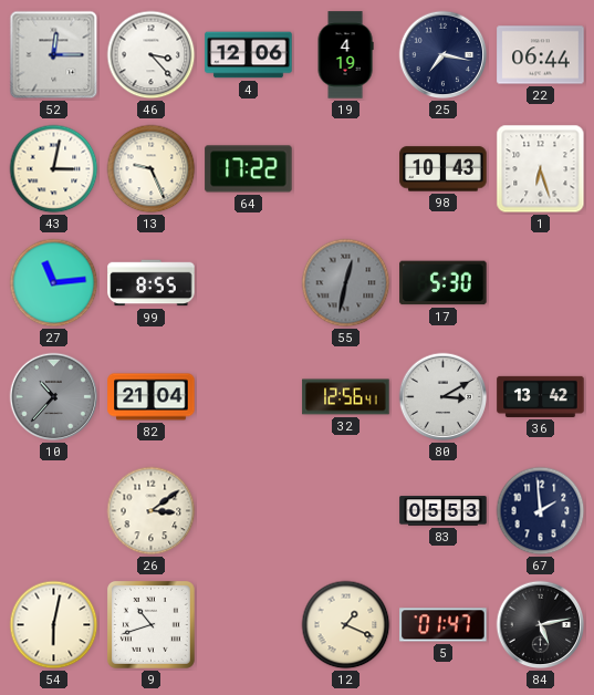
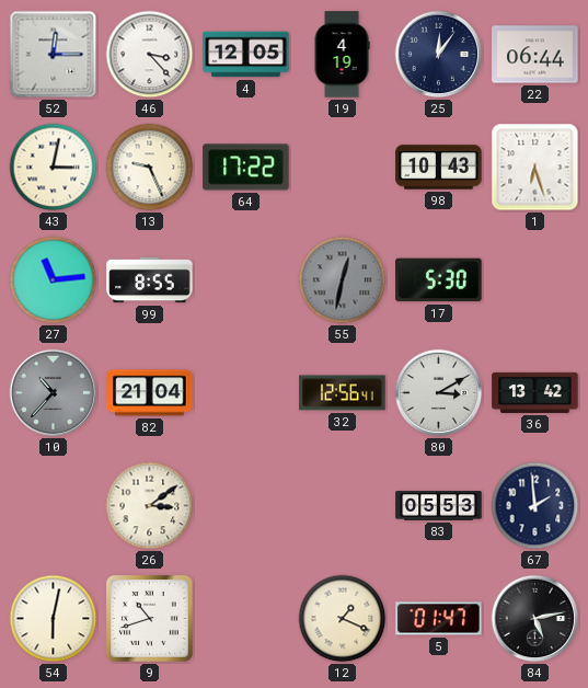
4: 12:06 -> 12:05
25: 7:17 -> 12:06
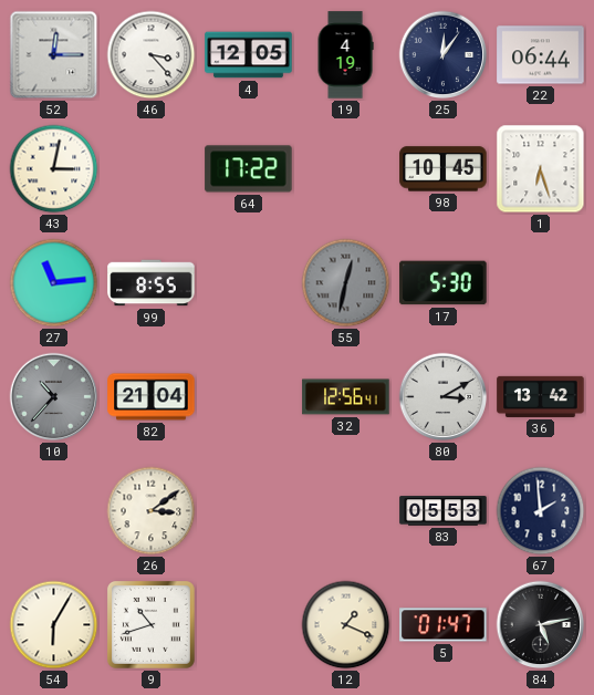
13: 9:26 -> none
98: 10:43 -> 10:45
54: 6:02 -> 6:05
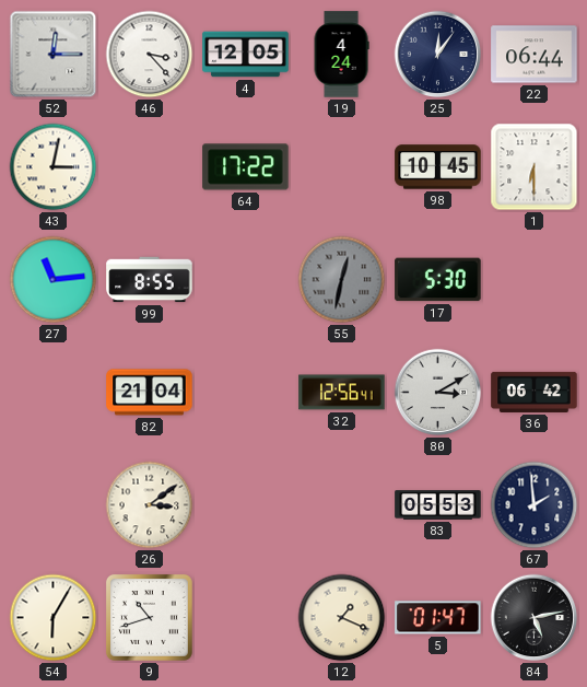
19: 4:19 -> 4:24
1: 6:27 -> 6:30
10: 10:37 -> none
36: 13:42 -> 06:42
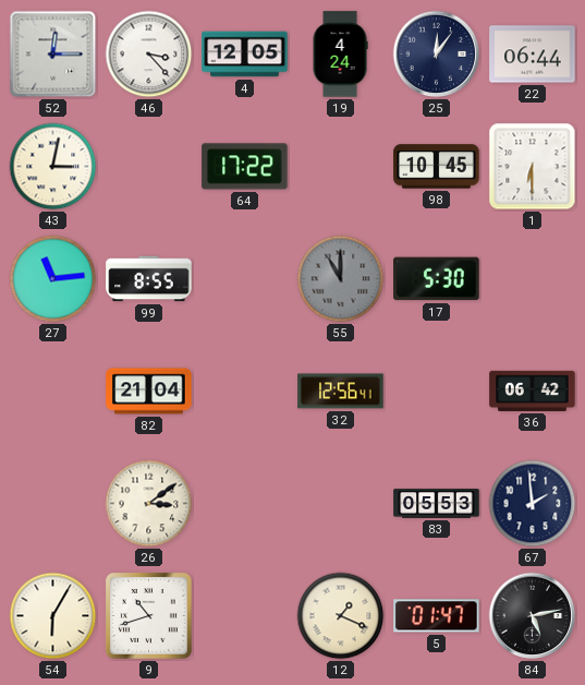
55: 12:32 -> 11:00
80: 3:10 -> none
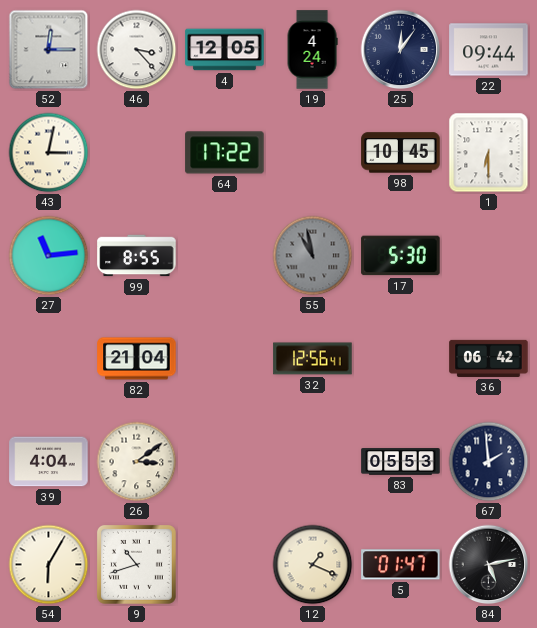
22: 06:44 -> 09:44
55: 11:00 -> 10:58
39: none -> 4:04
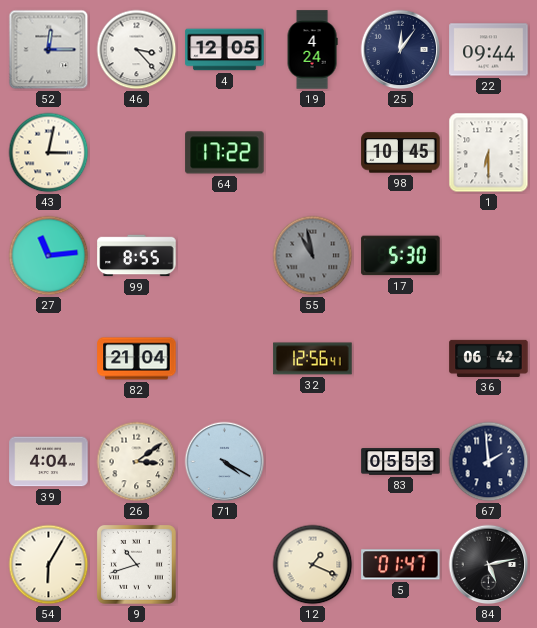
71: none -> 4:20
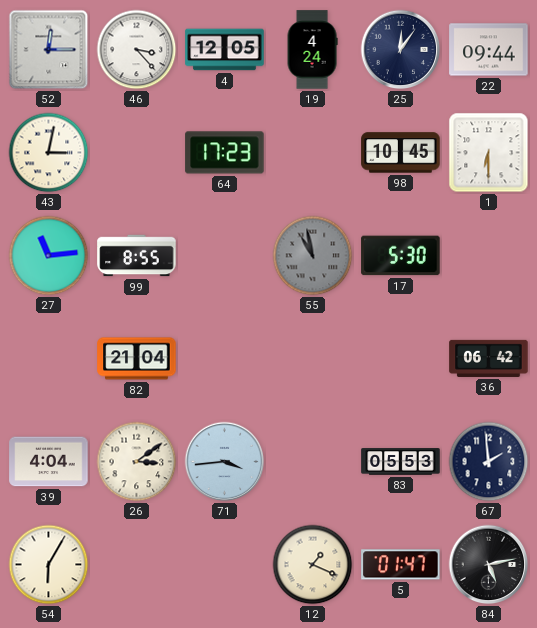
64: 17:22 -> 17:23
32: 12:56 -> none
71: 4:20 -> 3:44
9: 10:42 -> none
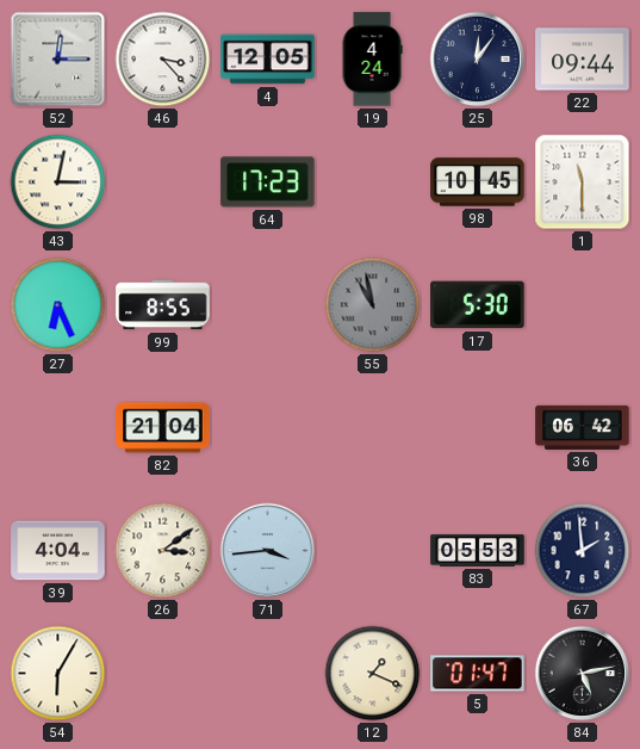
1: 6:30 -> 11:30
27: 11:14 -> 6:26
